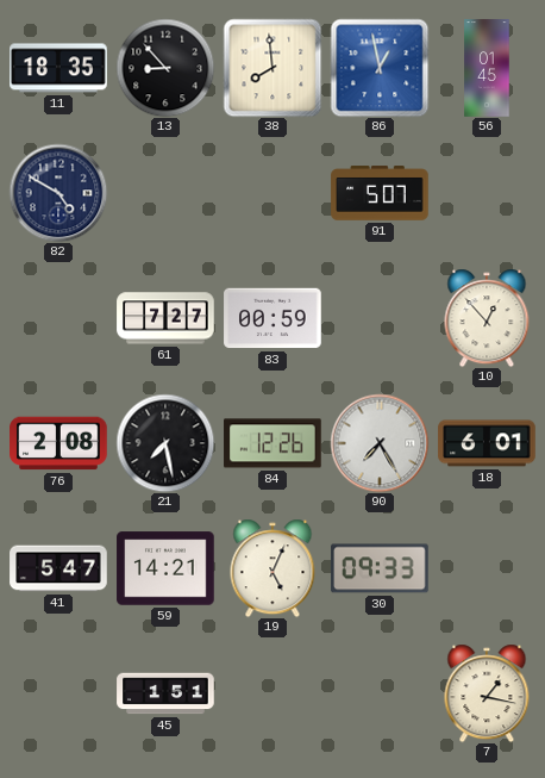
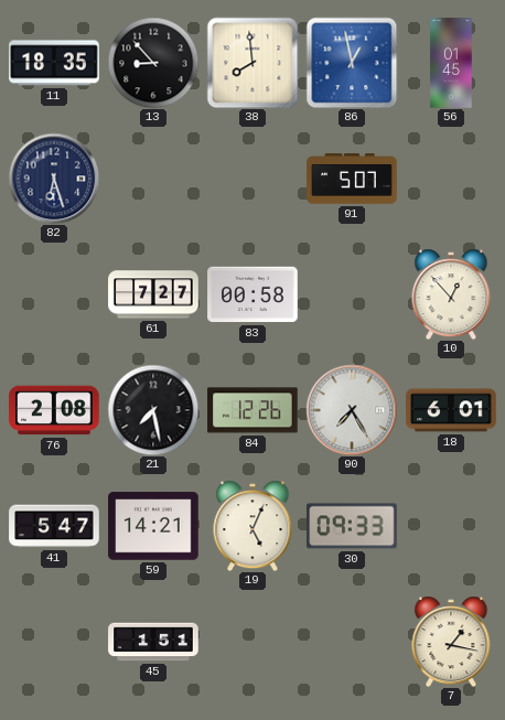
82: 4:50 -> 6:27
83: 00:59 -> 00:58
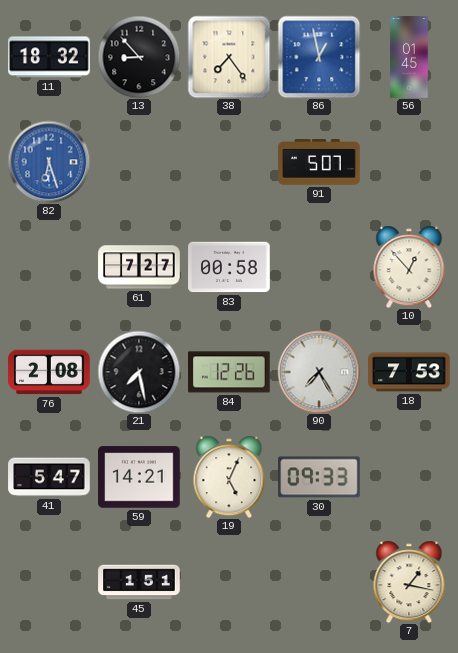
11: 18:35 -> 18:32
38: 7:59 -> 7:24
82 dial: navy -> blue
18: 6:01 -> 7:53
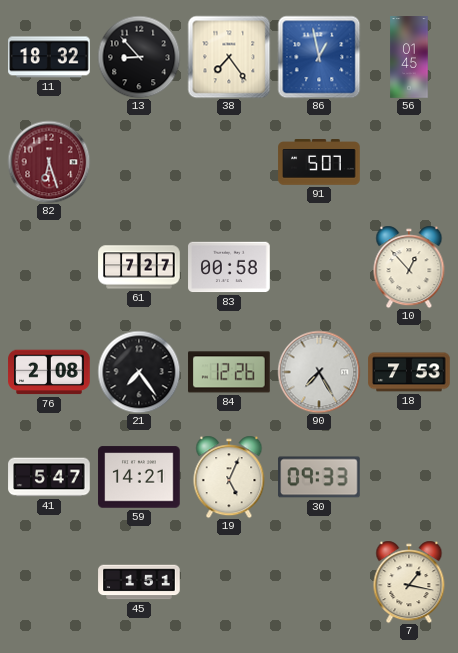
82 dial: blue -> burgundy
21: 7:28 -> 7:24
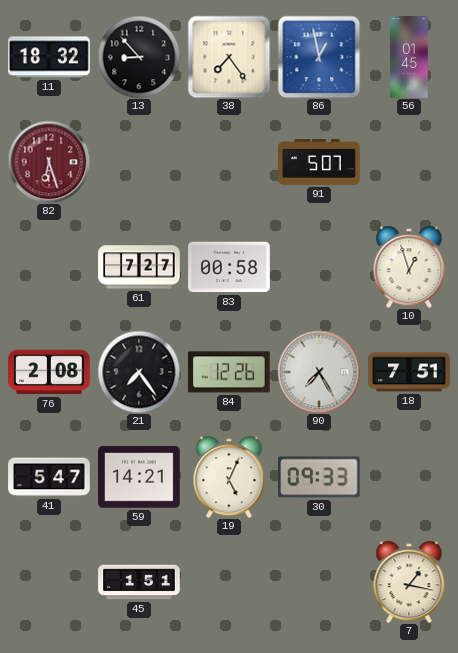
10: 12:53 -> 12:57
18: 7:53 -> 7:51
